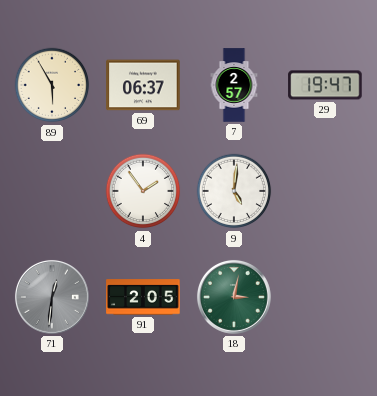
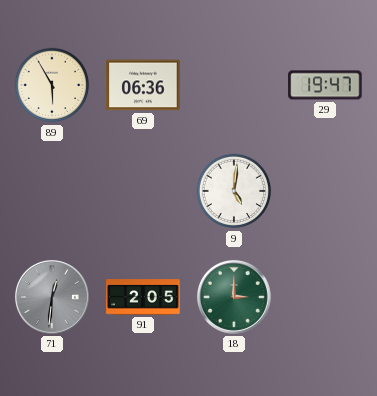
69: 06:37 -> 06:36
7: 2:57 -> none
4: 1:54 -> none
18: 3:02 -> 3:00
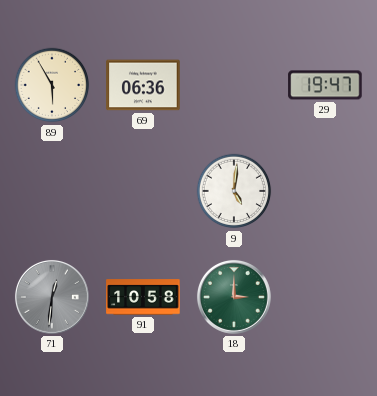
91: 2:05 -> 10:58
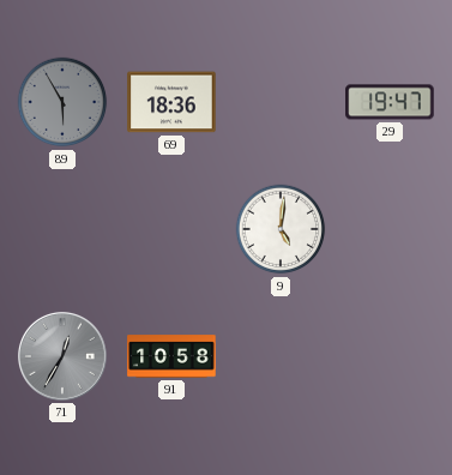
89 dial: cream -> grey
69: 06:36 -> 18:36
71: 12:31 -> 12:35
18: 3:00 -> none
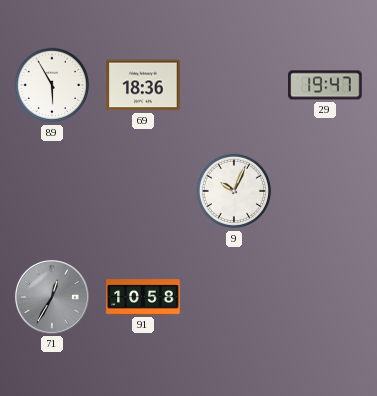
89 dial: grey -> white
9: 5:01 -> 10:04
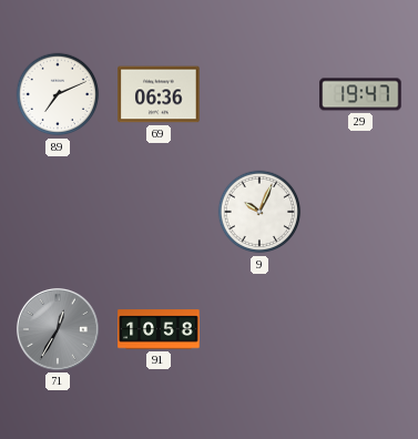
89: 5:55 -> 7:11
69: 18:36 -> 06:36
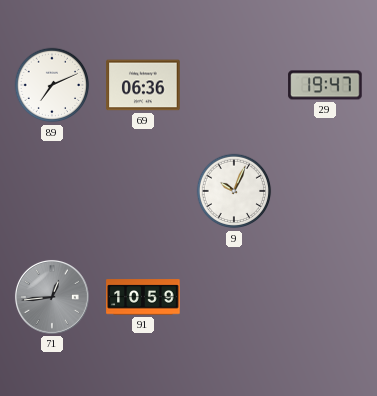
71: 12:35 -> 12:44
91: 10:58 -> 10:59
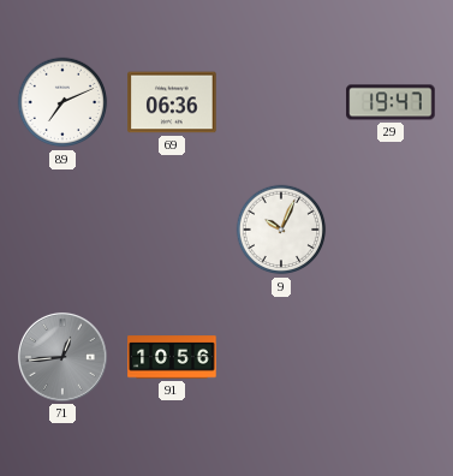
91: 10:59 -> 10:56
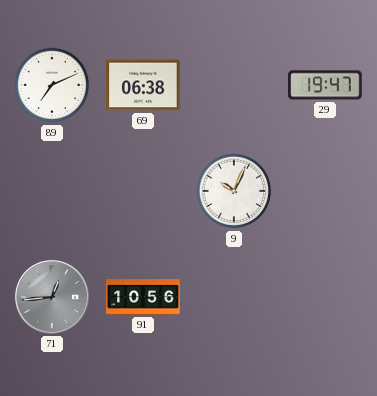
69: 06:36 -> 06:38
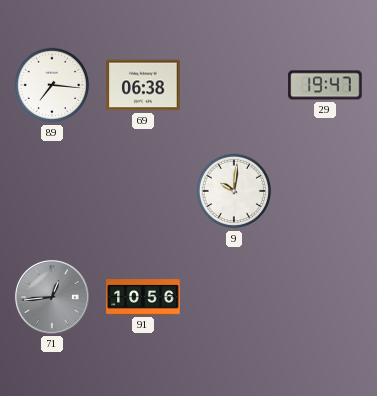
89: 7:11 -> 7:16
9: 10:04 -> 10:01
